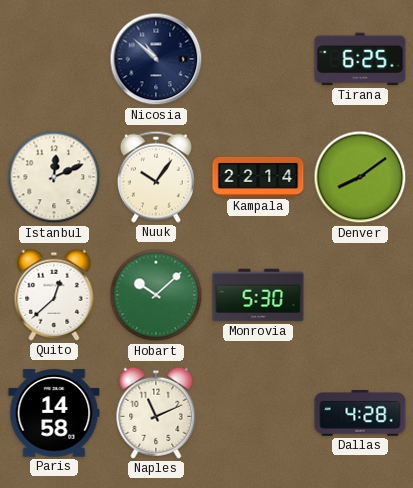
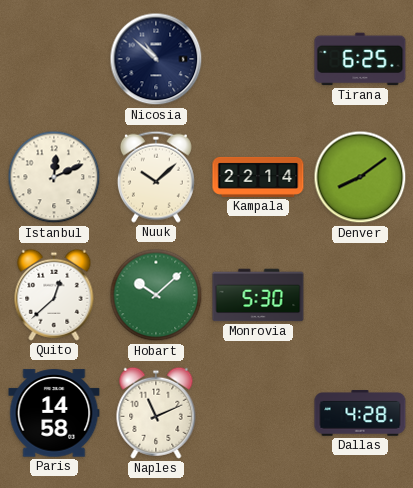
Nuuk: 10:06 -> 10:08
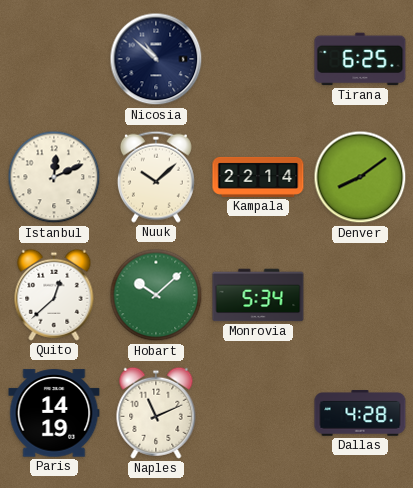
Monrovia: 5:30 -> 5:34
Paris: 14:58 -> 14:19
